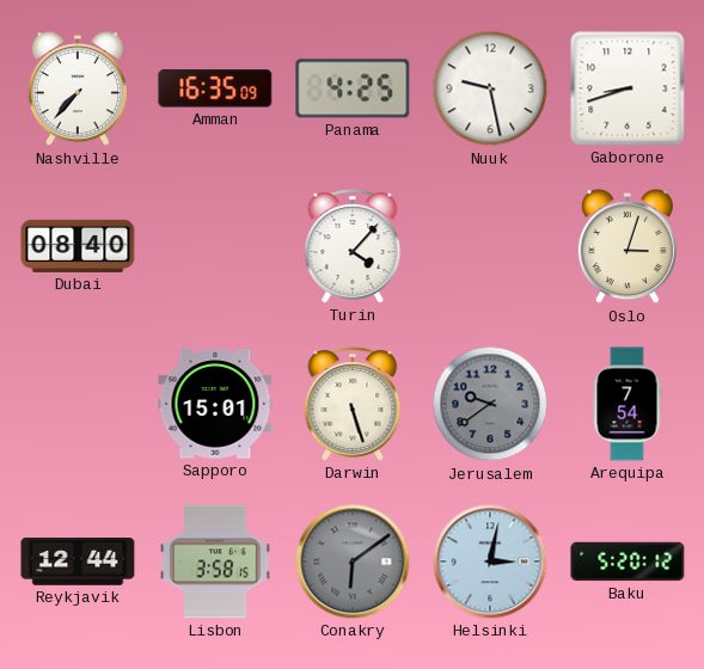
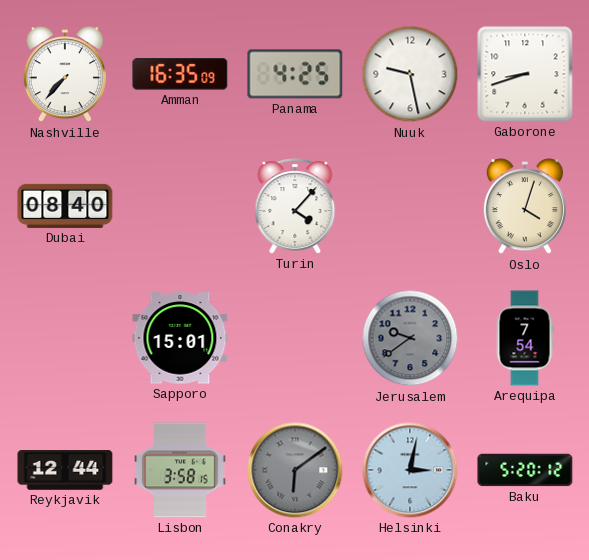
Oslo: 3:03 -> 4:03
Darwin: 5:27 -> none
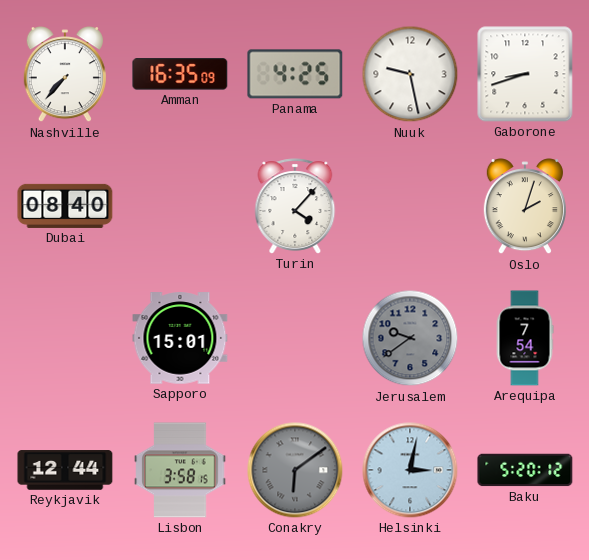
Oslo: 4:03 -> 2:03
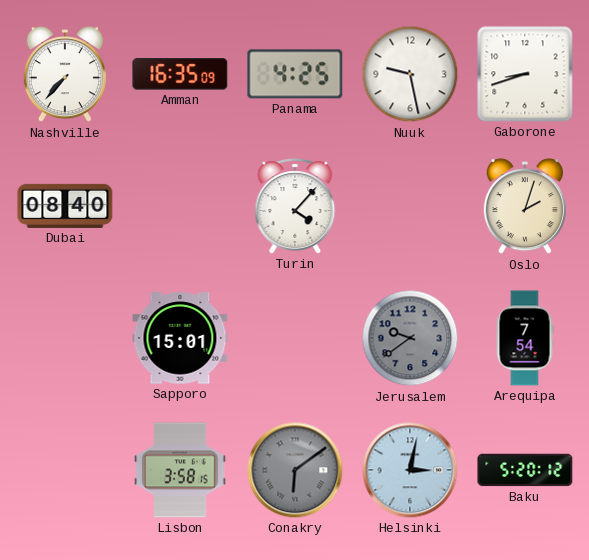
Reykjavik: 12:44 -> none
